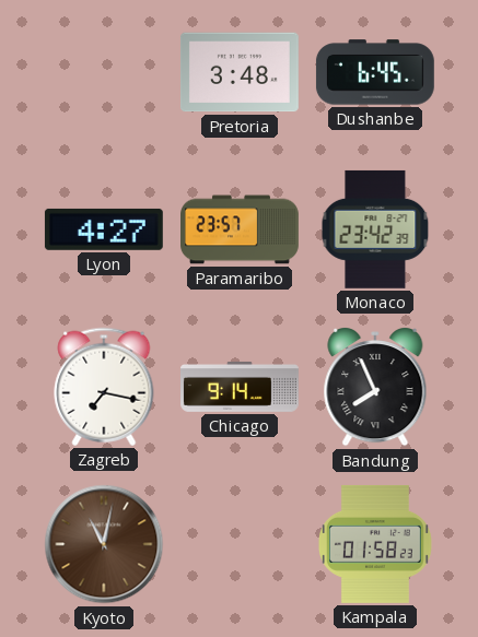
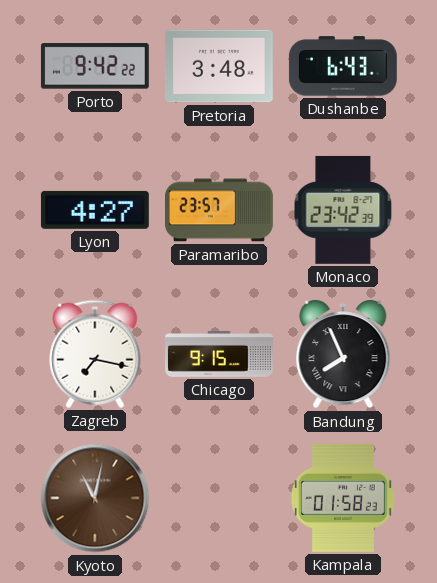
Porto: none -> 9:42
Dushanbe: 6:45 -> 6:43
Chicago: 9:14 -> 9:15
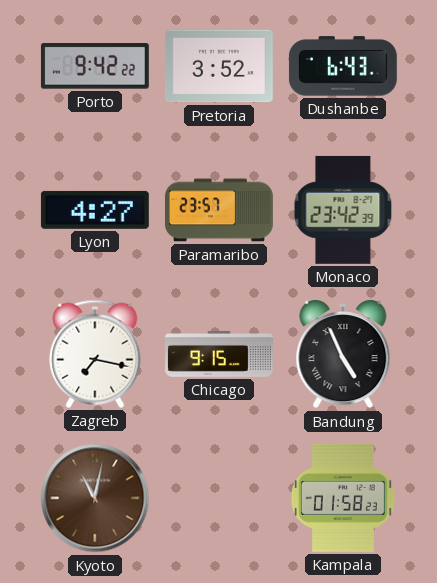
Pretoria: 3:48 -> 3:52
Bandung: 7:56 -> 4:56
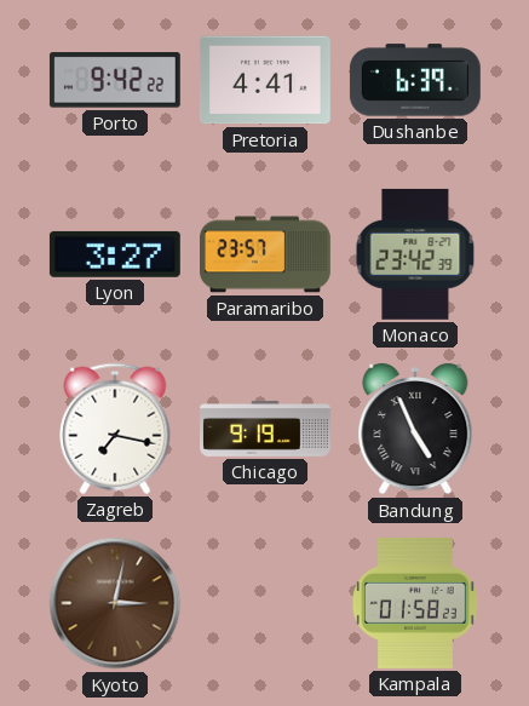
Pretoria: 3:52 -> 4:41
Dushanbe: 6:43 -> 6:39
Lyon: 4:27 -> 3:27
Chicago: 9:15 -> 9:19
Kyoto: 11:02 -> 3:02
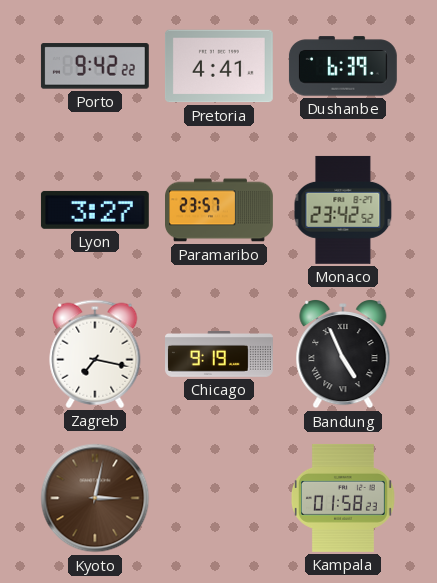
Monaco: 23:42:39 -> 23:42:52
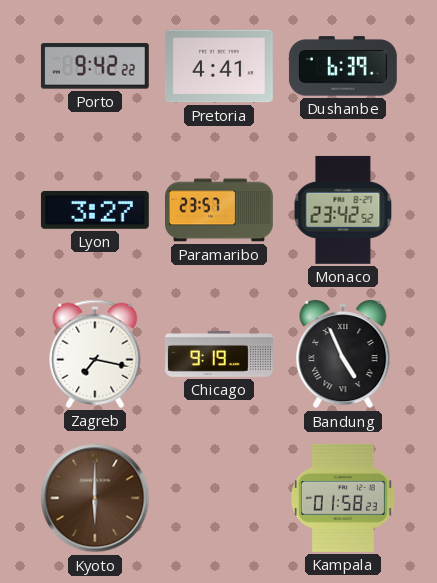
Kyoto: 3:02 -> 6:00
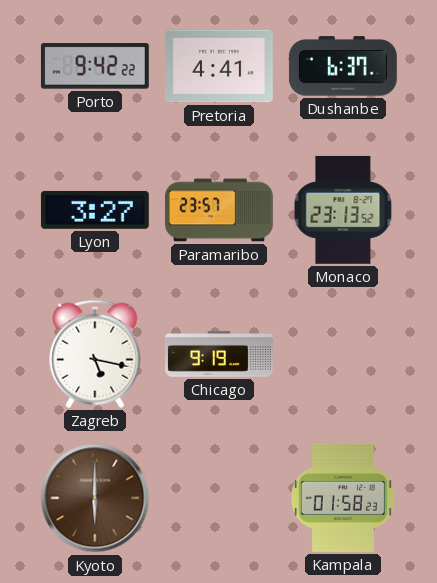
Dushanbe: 6:39 -> 6:37
Monaco: 23:42 -> 23:13
Zagreb: 7:17 -> 5:17
Bandung: 4:56 -> none
